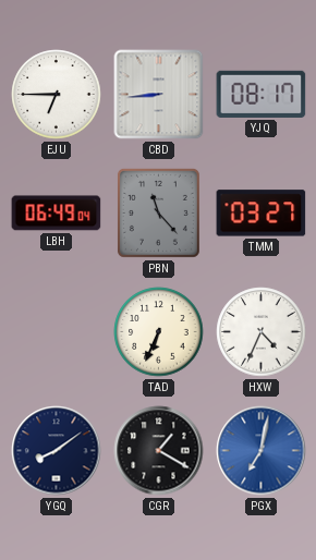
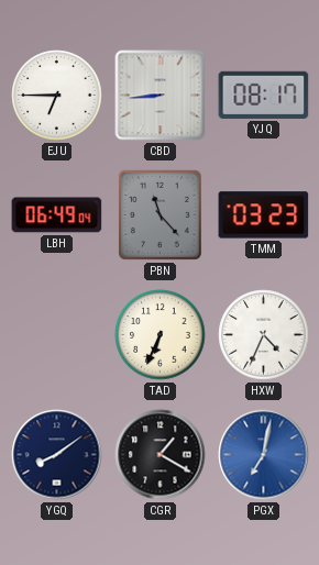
TMM: 03:27 -> 03:23
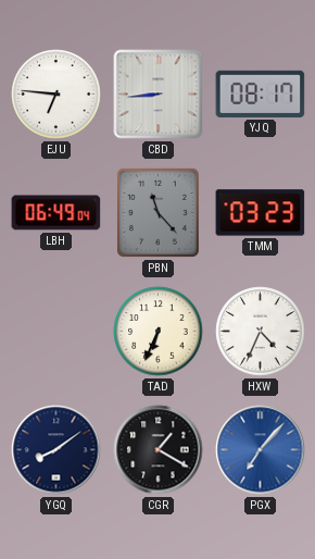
EJU: 6:45 -> 6:46
PGX: 7:02 -> 7:07
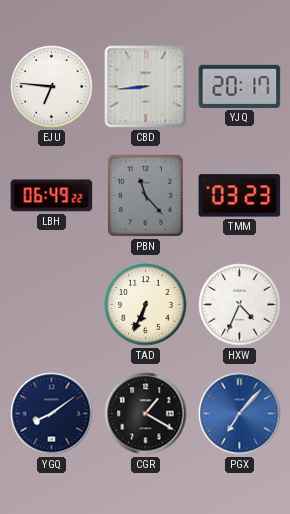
YJQ: 08:17 -> 20:17
LBH: 06:49:04 -> 06:49:22
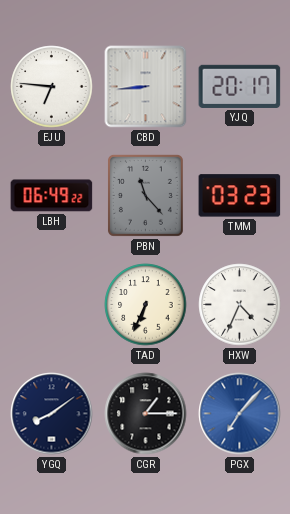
CGR: 1:20 -> 1:15
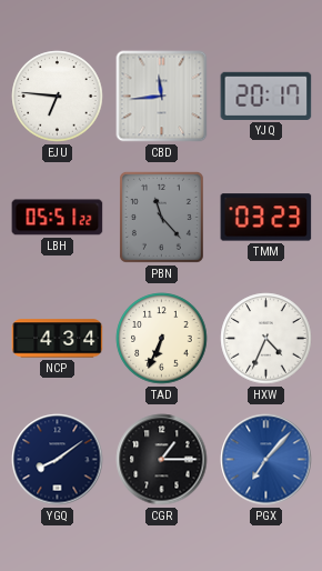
CBD: 8:44 -> 11:44
LBH: 06:49 -> 05:51
NCP: none -> 4:34
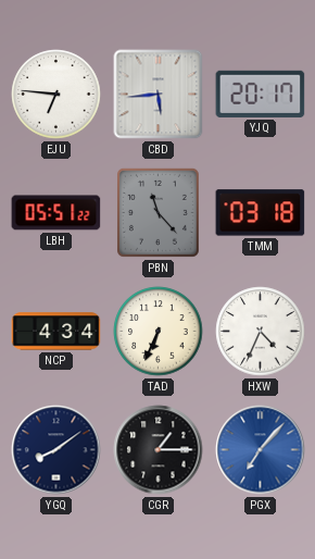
CBD: 11:44 -> 5:44
TMM: 03:23 -> 03:18
